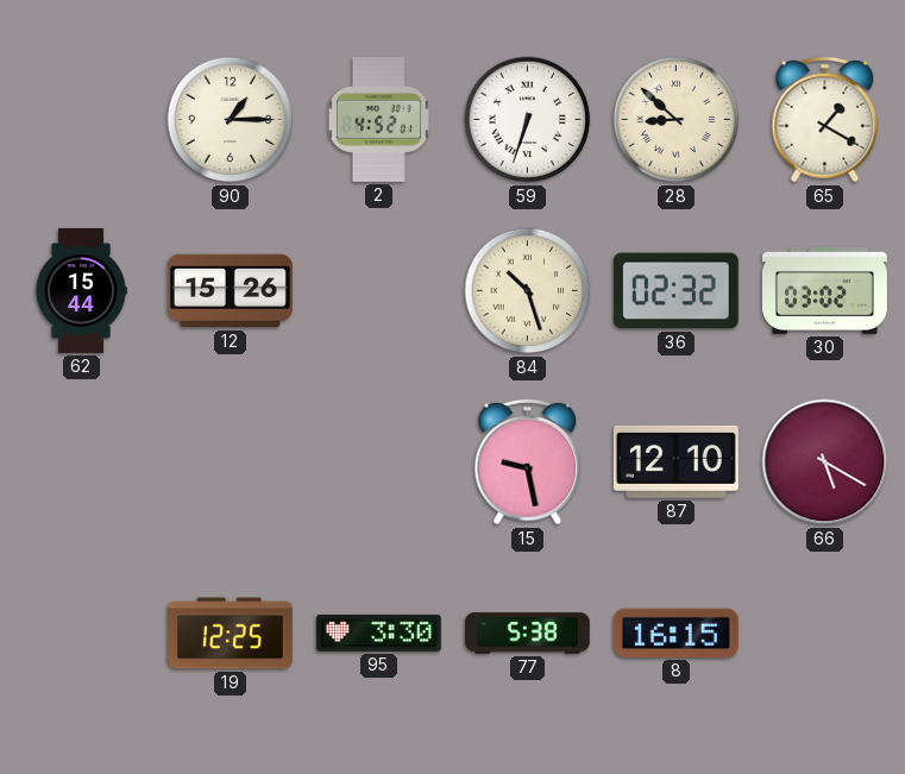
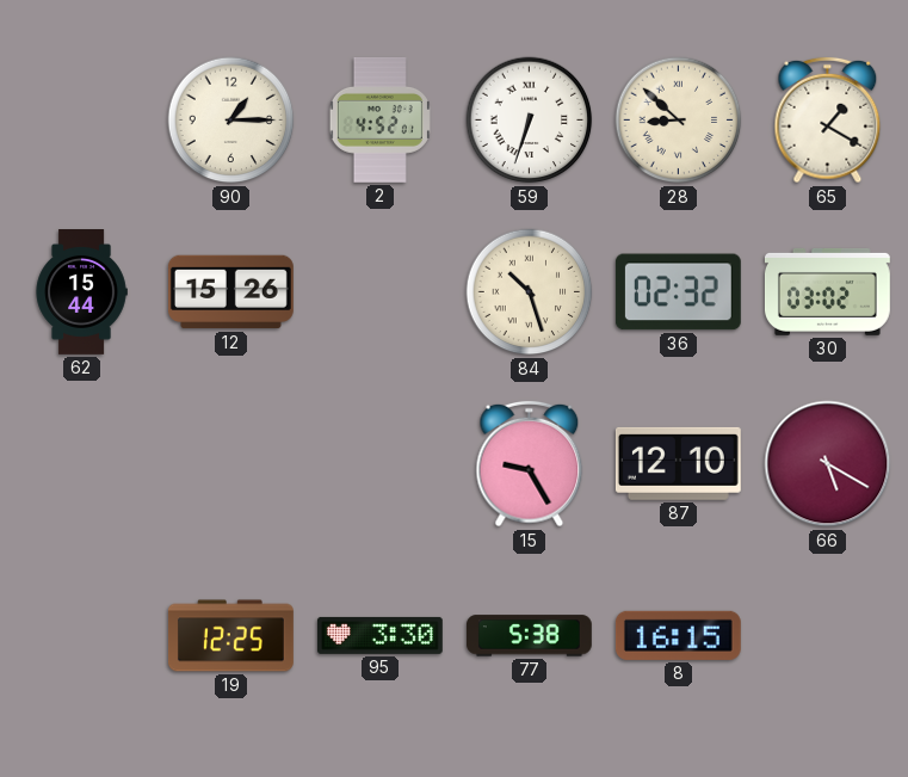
15: 9:28 -> 9:25
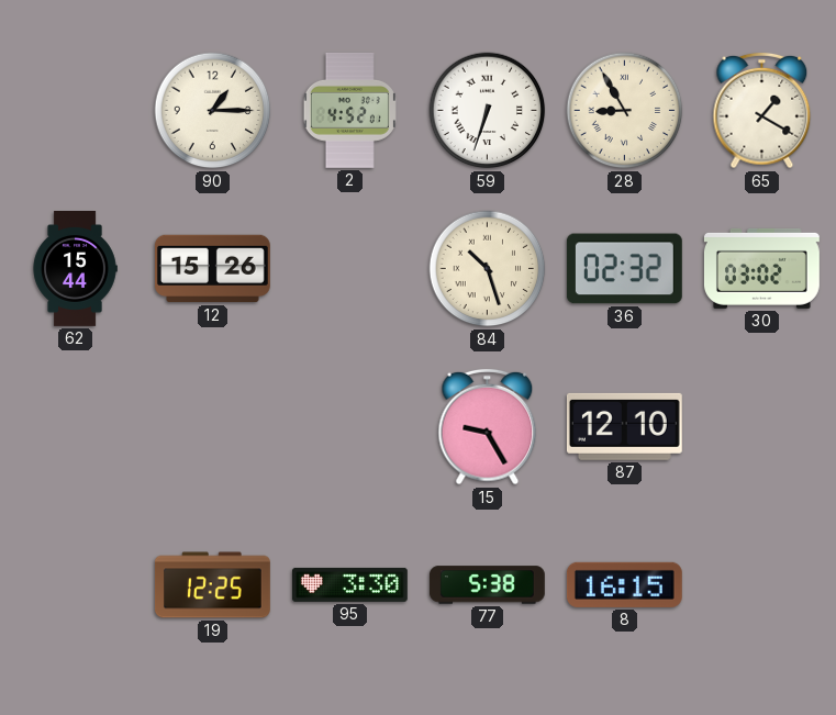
28: 8:52 -> 8:55
66: 5:20 -> none
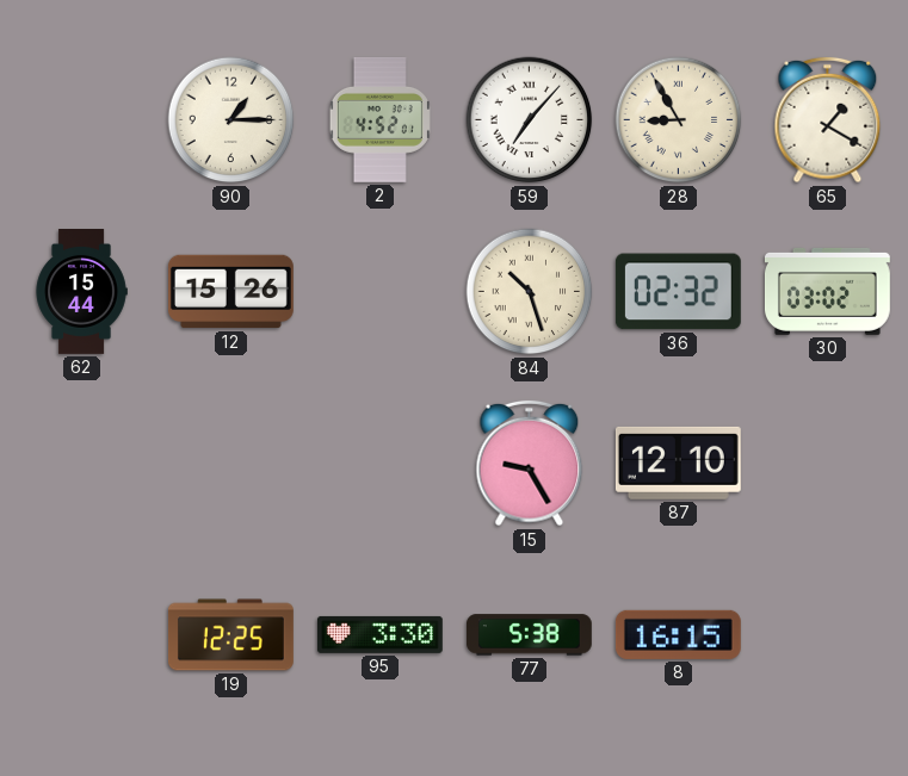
59: 6:33 -> 7:07
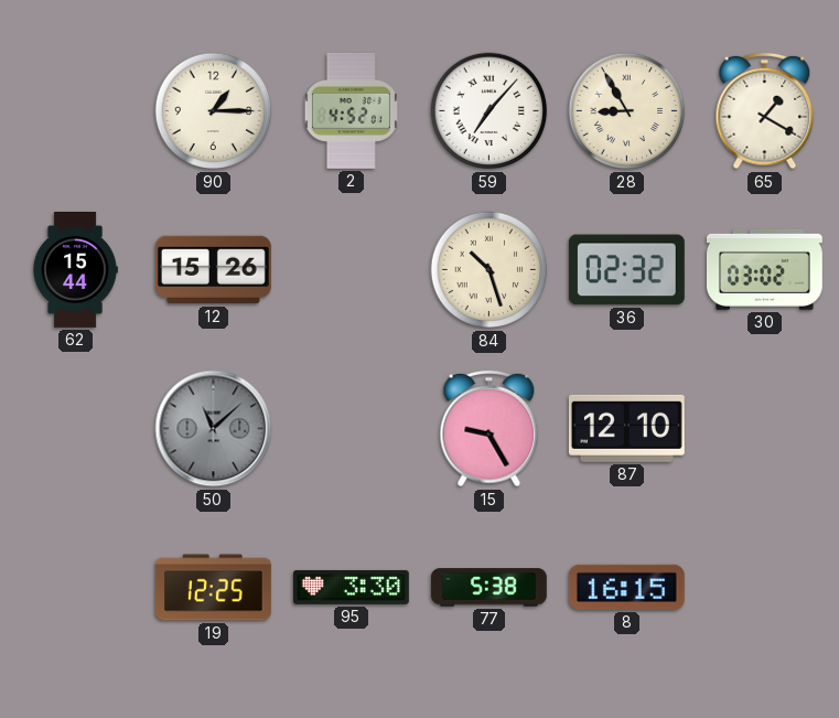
50: none -> 11:08
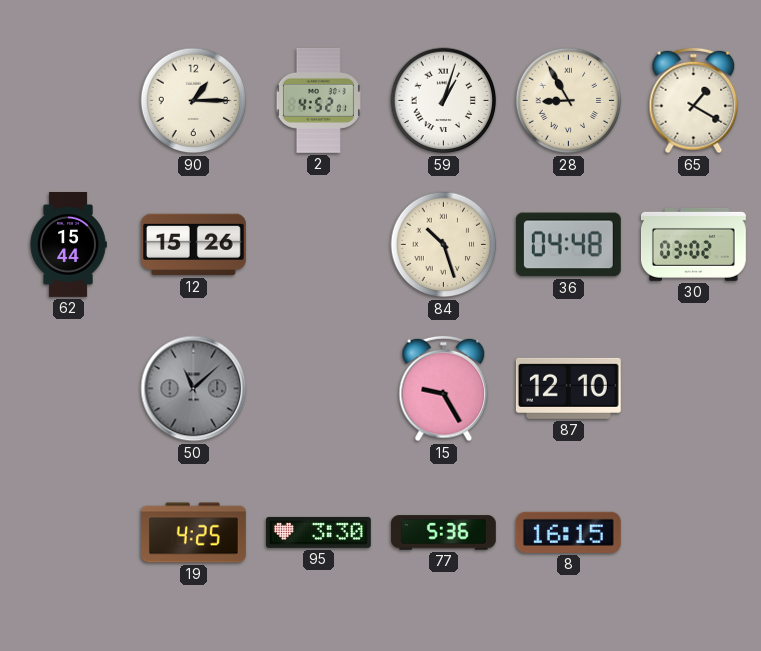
59: 7:07 -> 1:03
36: 02:32 -> 04:48
19: 12:25 -> 4:25
77: 5:38 -> 5:36
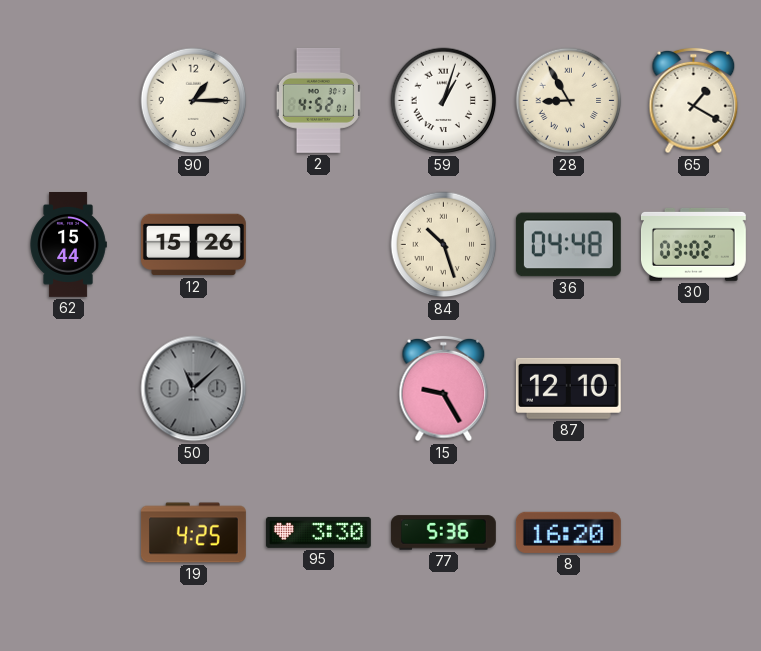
8: 16:15 -> 16:20
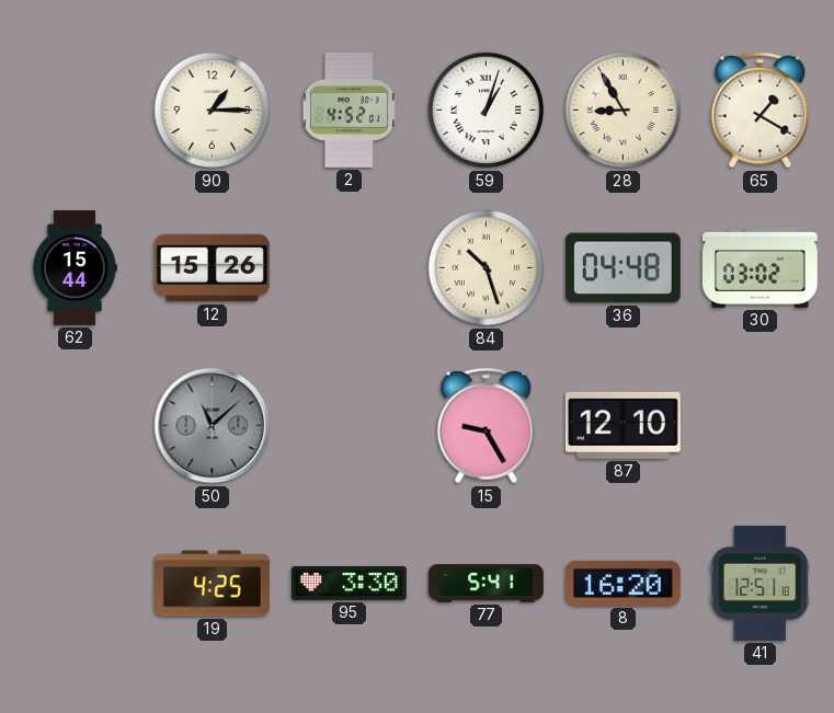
77: 5:36 -> 5:41
41: none -> 12:51
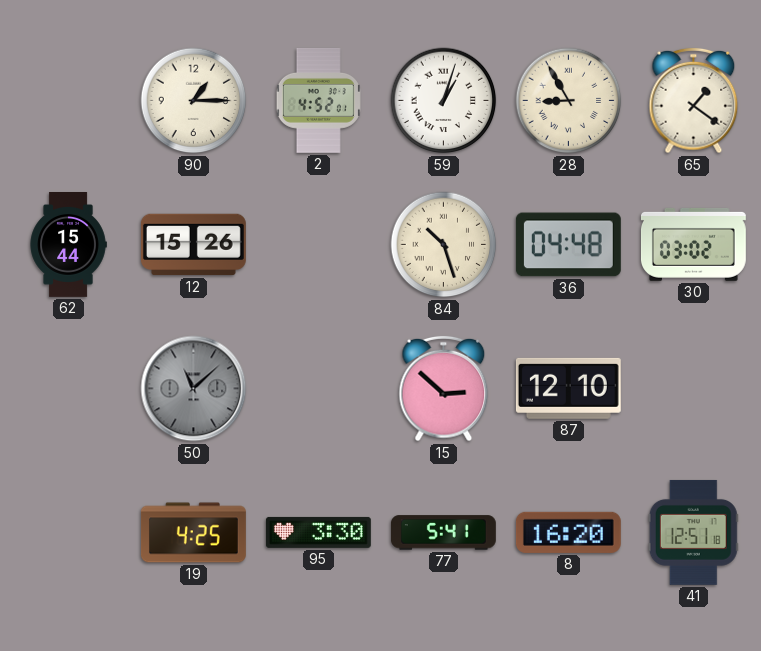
65: 1:20 -> 1:21
15: 9:25 -> 2:52
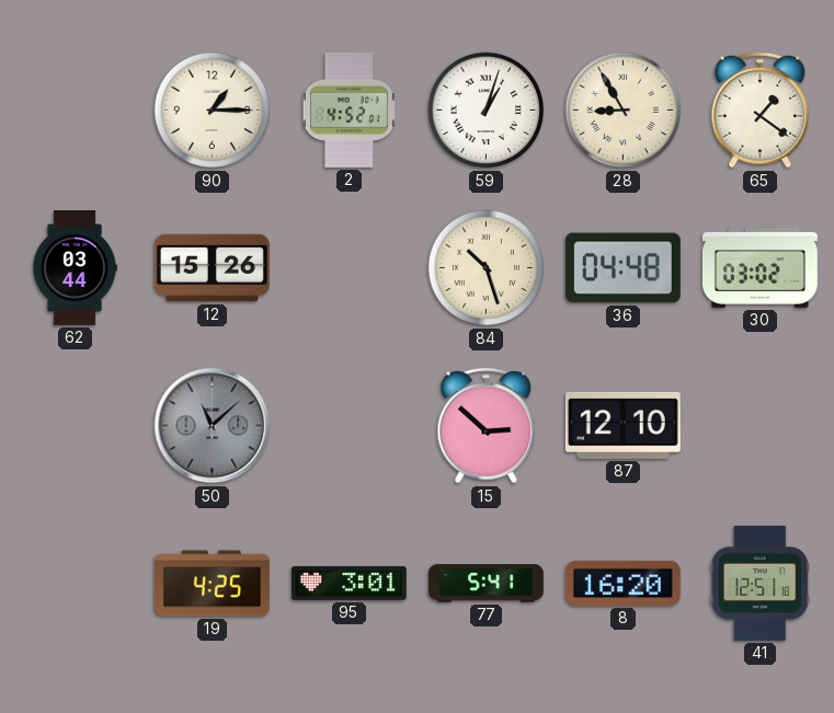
62: 15:44 -> 03:44
95: 3:30 -> 3:01
